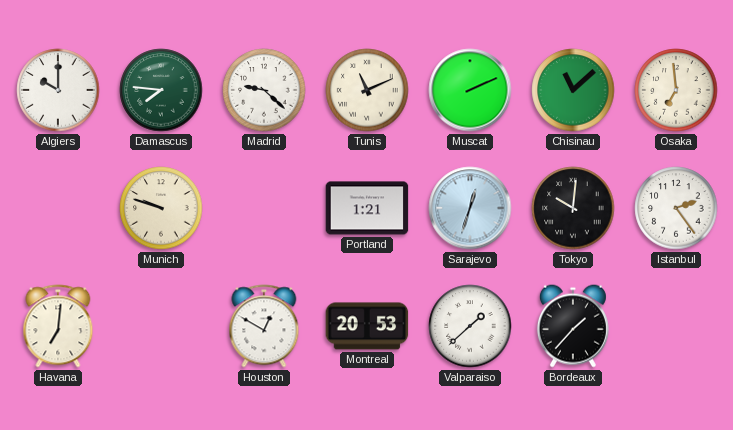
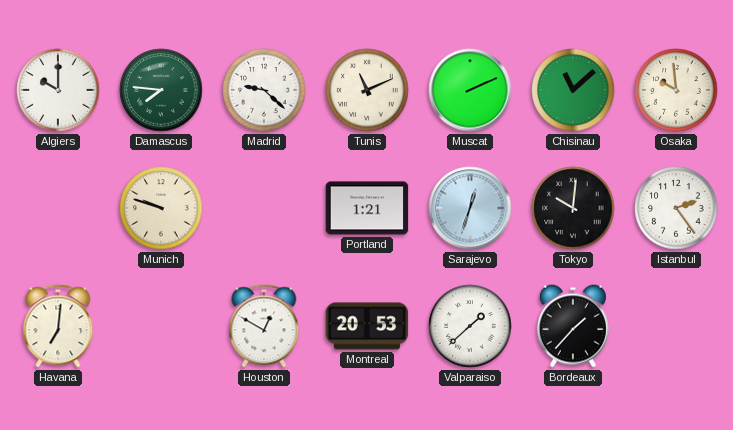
Osaka: 6:59 -> 9:59
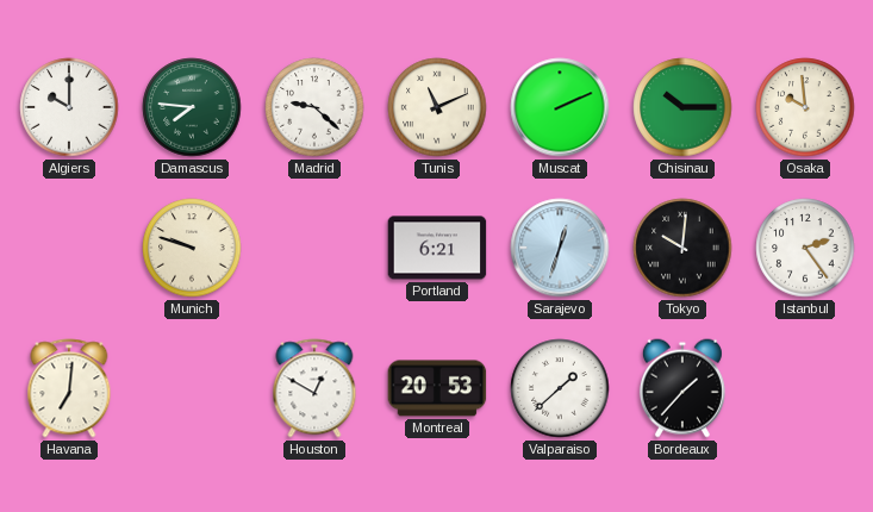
Chisinau: 11:08 -> 10:15
Portland: 1:21 -> 6:21
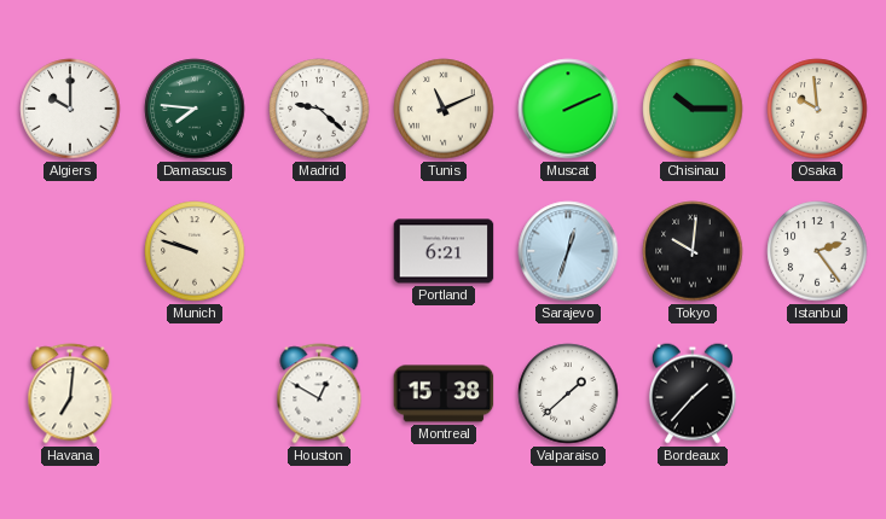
Montreal: 20:53 -> 15:38
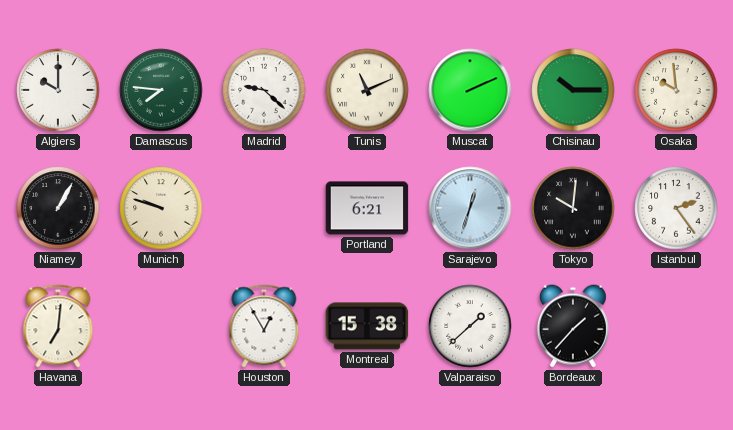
Niamey: none -> 1:05
Houston: 12:50 -> 12:55
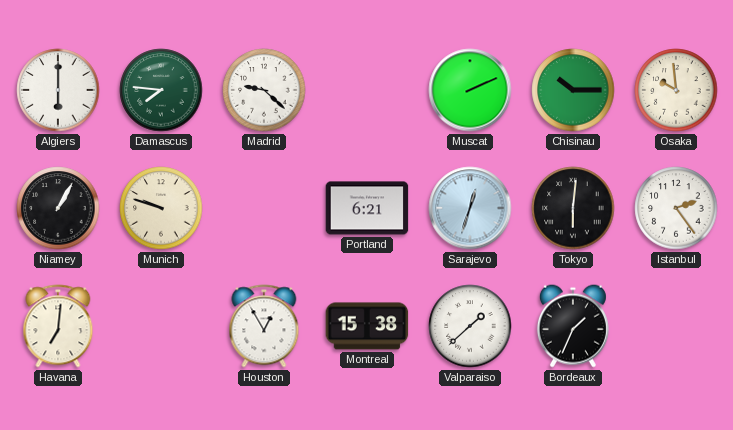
Algiers: 10:00 -> 6:00
Tunis: 11:11 -> none
Tokyo: 10:01 -> 6:01
Bordeaux: 1:37 -> 1:34
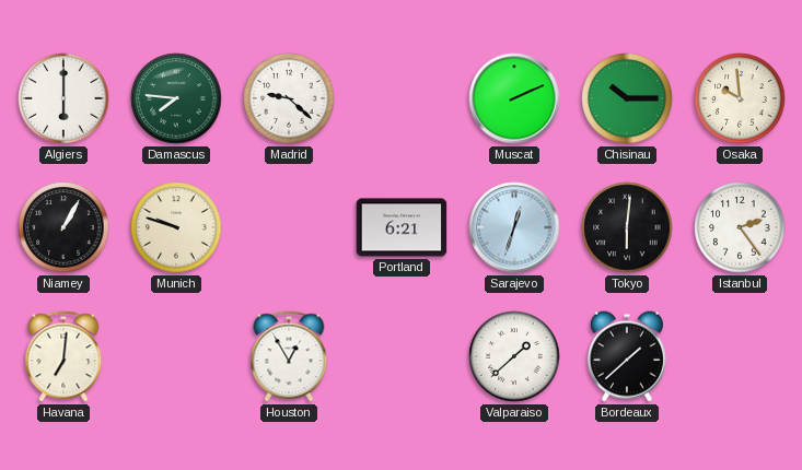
Montreal: 15:38 -> none
Bordeaux: 1:34 -> 1:38
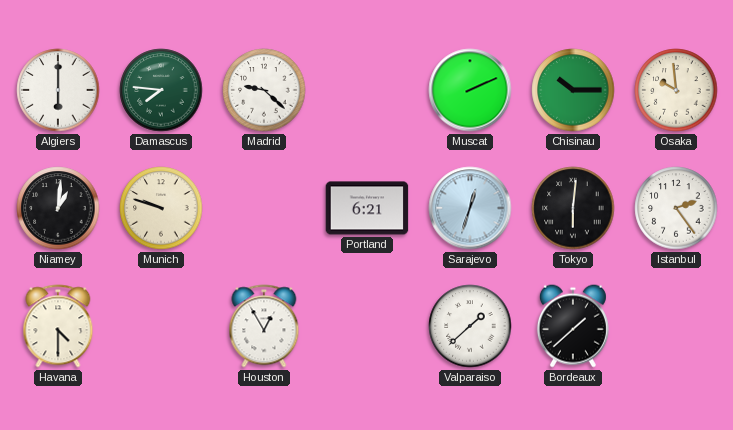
Niamey: 1:05 -> 1:01
Havana: 7:01 -> 4:30
